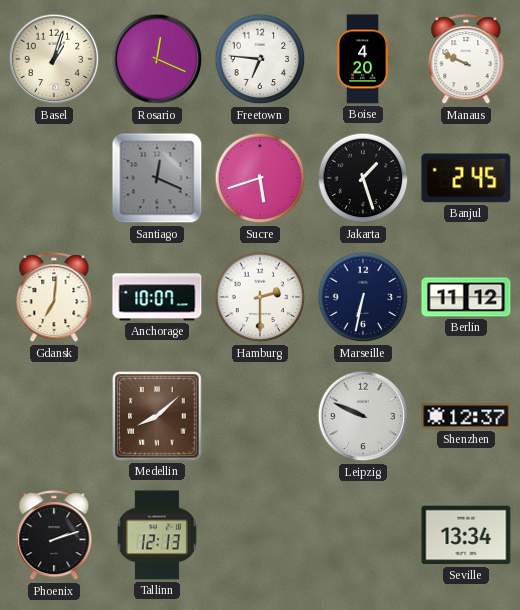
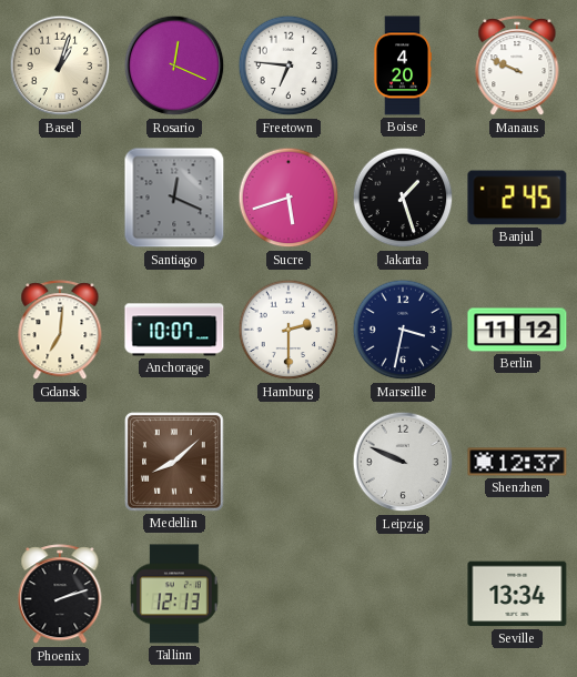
Marseille: 6:32 -> 3:32
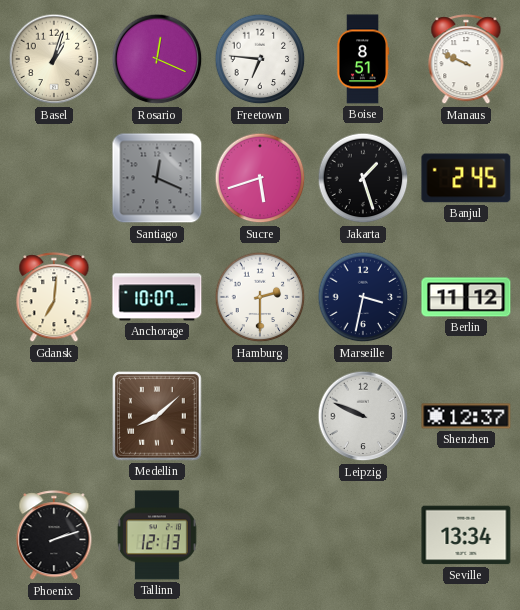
Boise: 4:20 -> 8:51
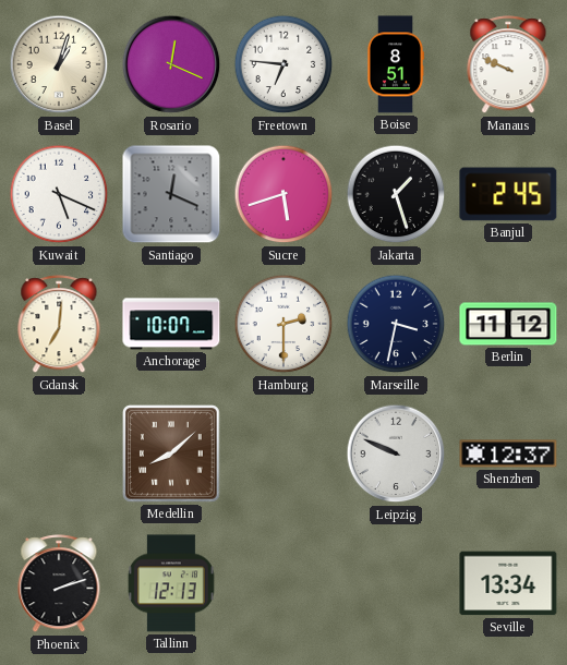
Kuwait: none -> 5:19
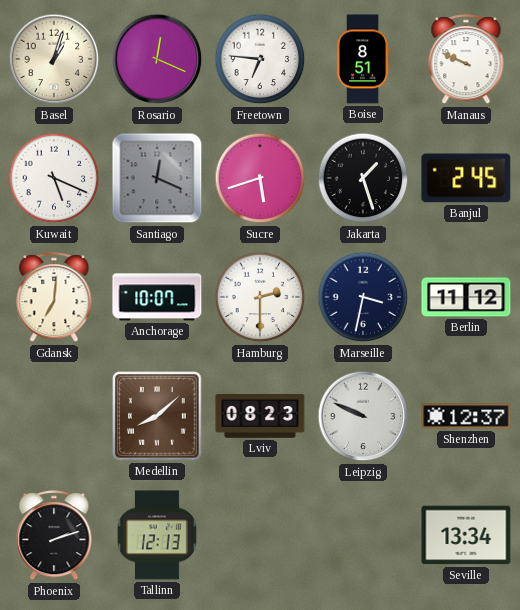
Lviv: none -> 08:23
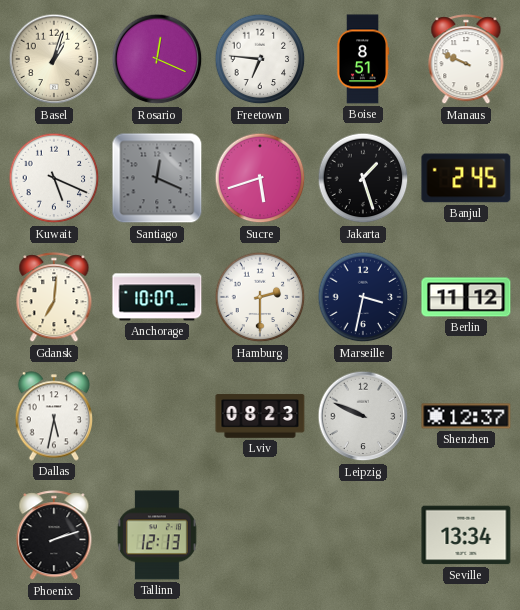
Dallas: none -> 5:32
Medellin: 8:08 -> none
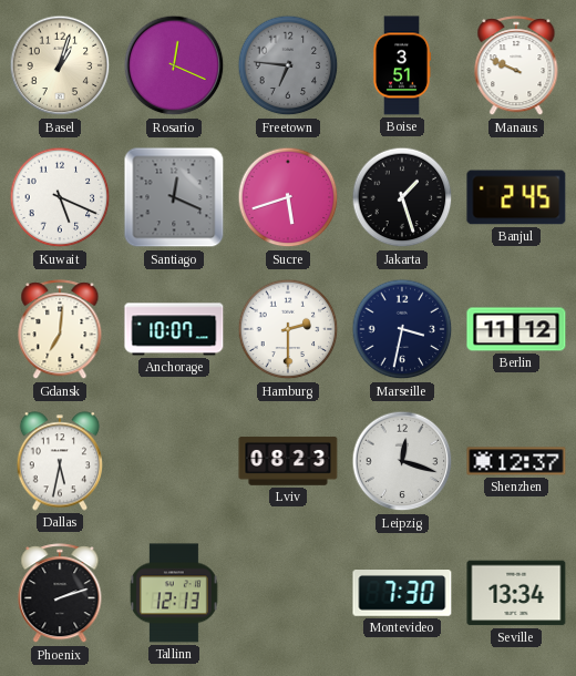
Freetown dial: white -> grey
Boise: 8:51 -> 3:51
Leipzig: 9:49 -> 12:18
Montevideo: none -> 7:30
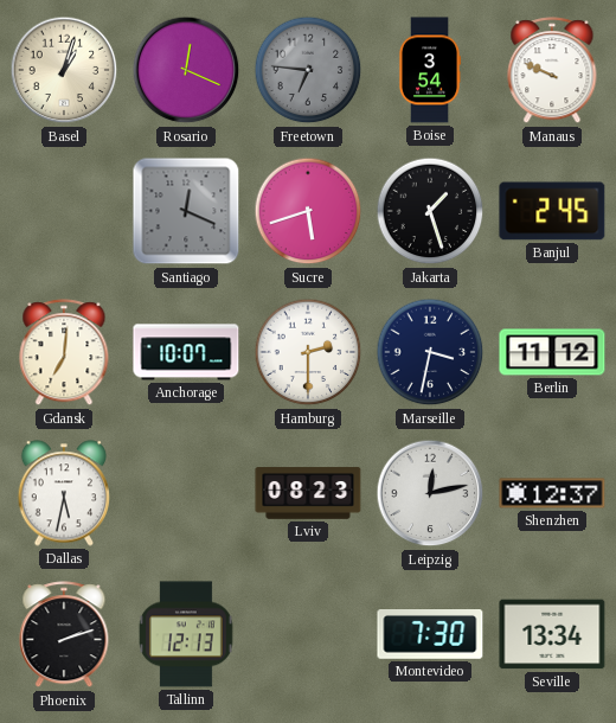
Boise: 3:51 -> 3:54
Kuwait: 5:19 -> none
Leipzig: 12:18 -> 12:13
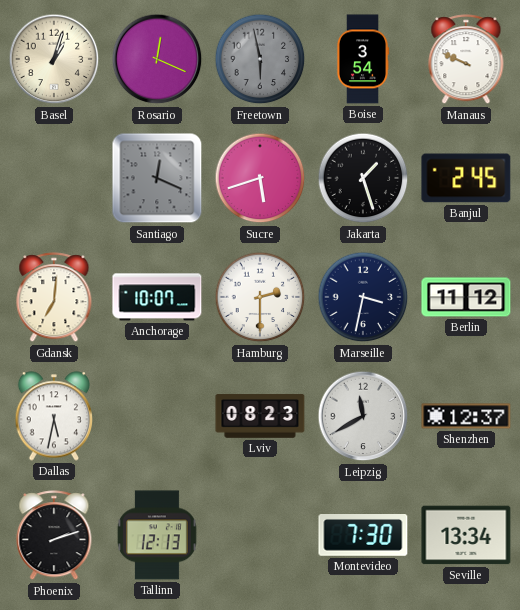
Freetown: 6:46 -> 5:58
Leipzig: 12:13 -> 11:40
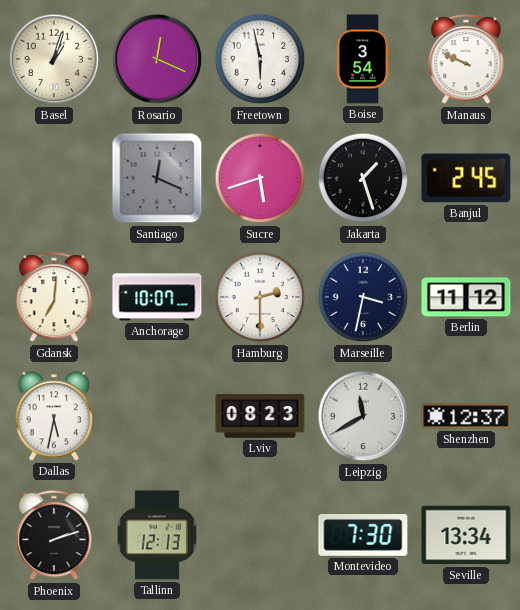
Freetown dial: grey -> white
